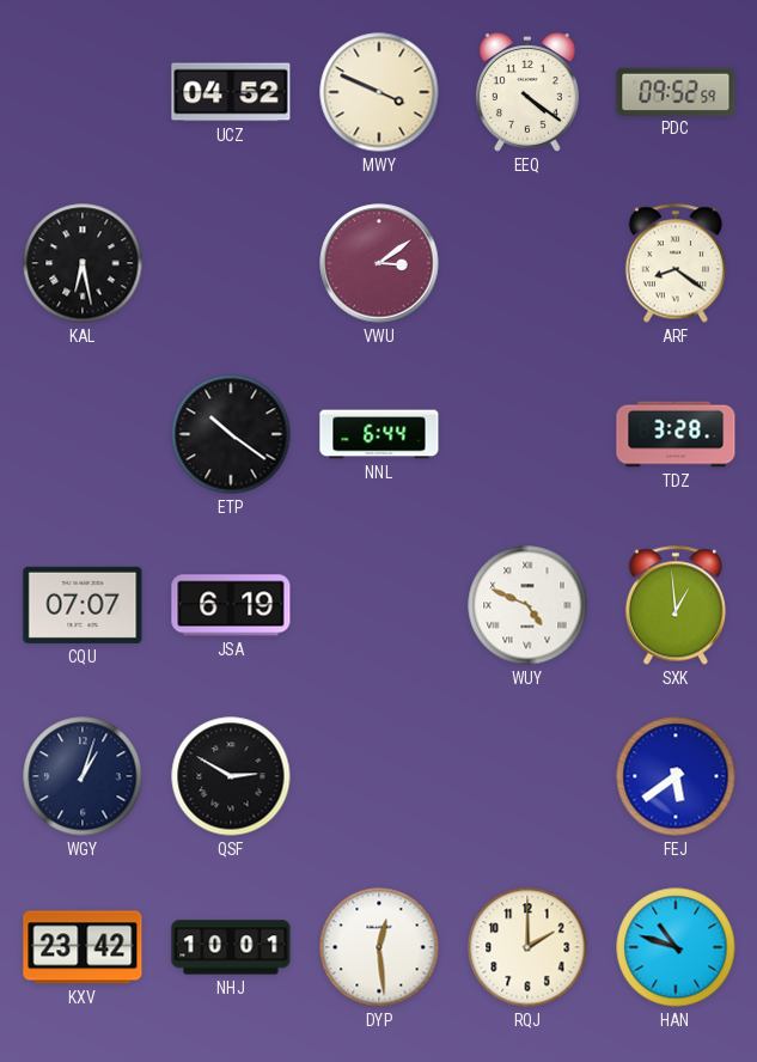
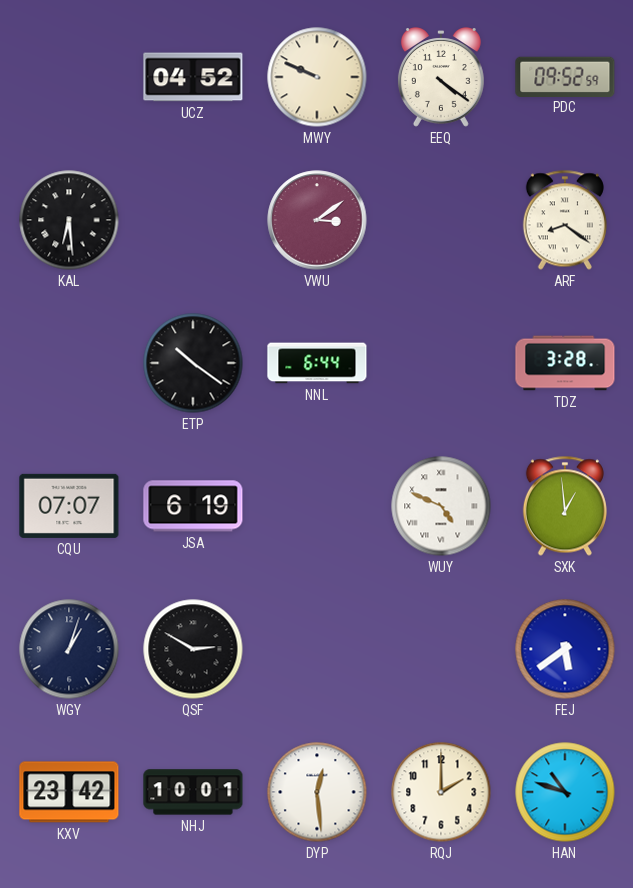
MWY: 3:49 -> 9:49
KAL: 6:28 -> 6:29
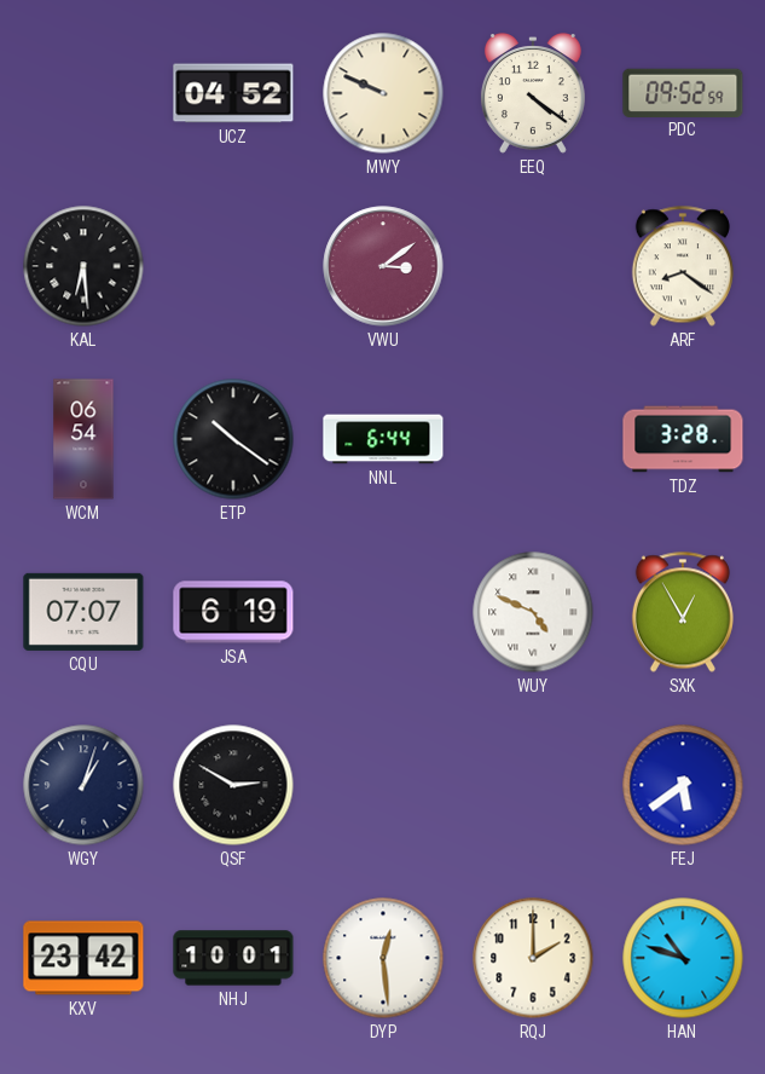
WCM: none -> 06:54
SXK: 12:59 -> 12:55
